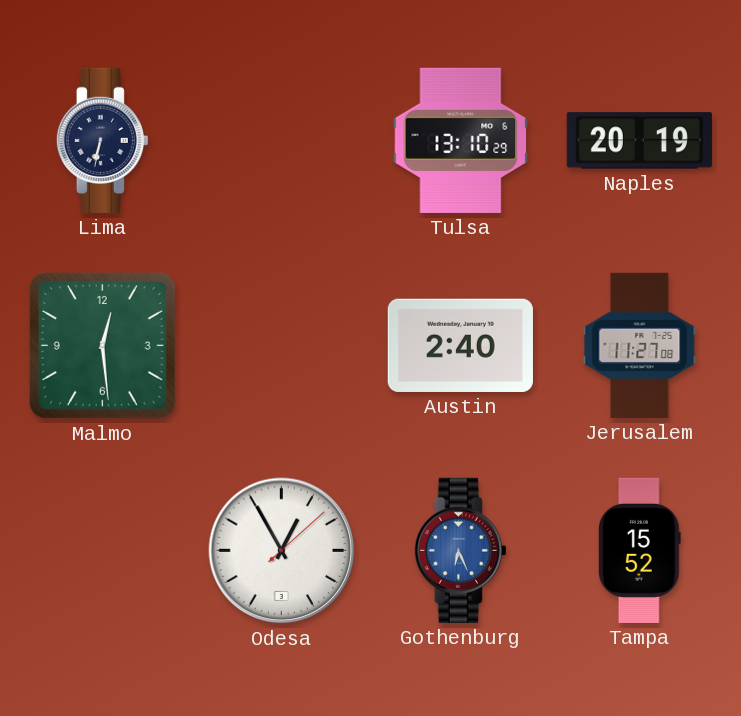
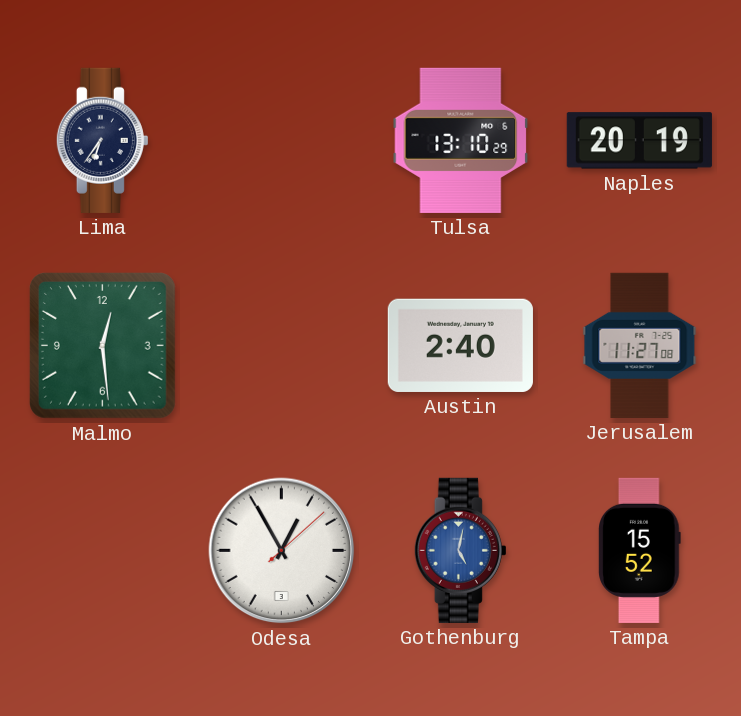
Lima: 6:32 -> 6:36
Gothenburg: 6:26 -> 5:02
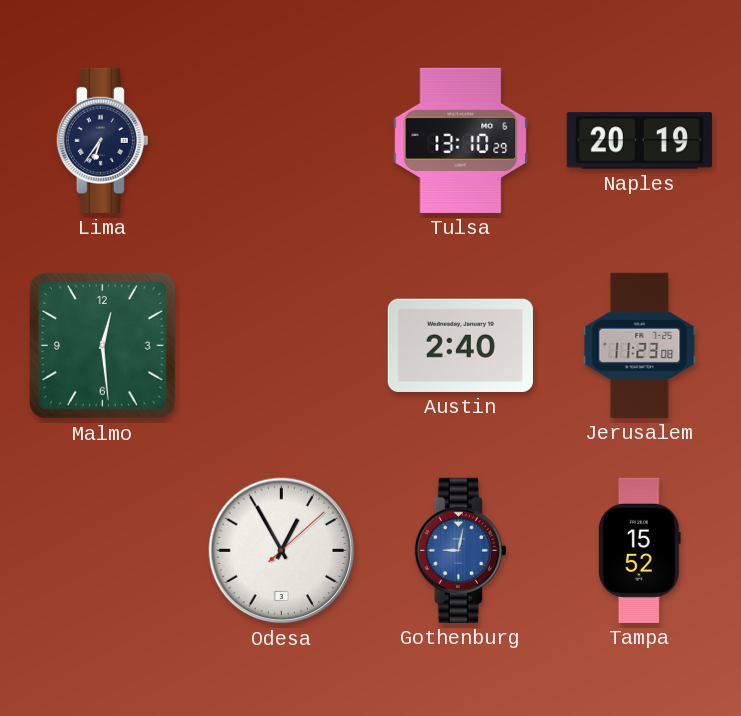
Jerusalem: 11:27 -> 11:23
Gothenburg: 5:02 -> 9:02
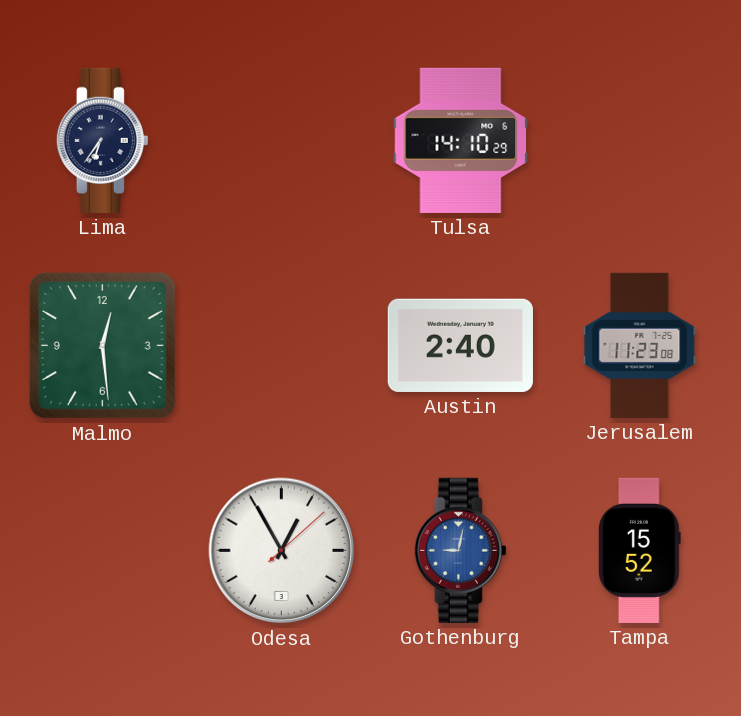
Tulsa: 13:10 -> 14:10
Naples: 20:19 -> none
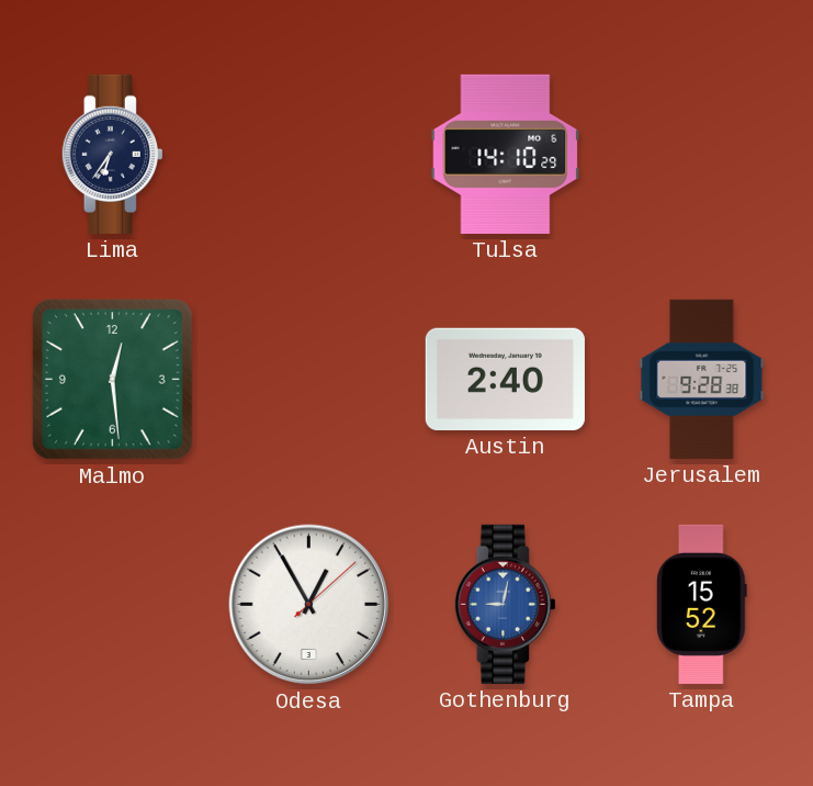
Jerusalem: 11:23 -> 9:28
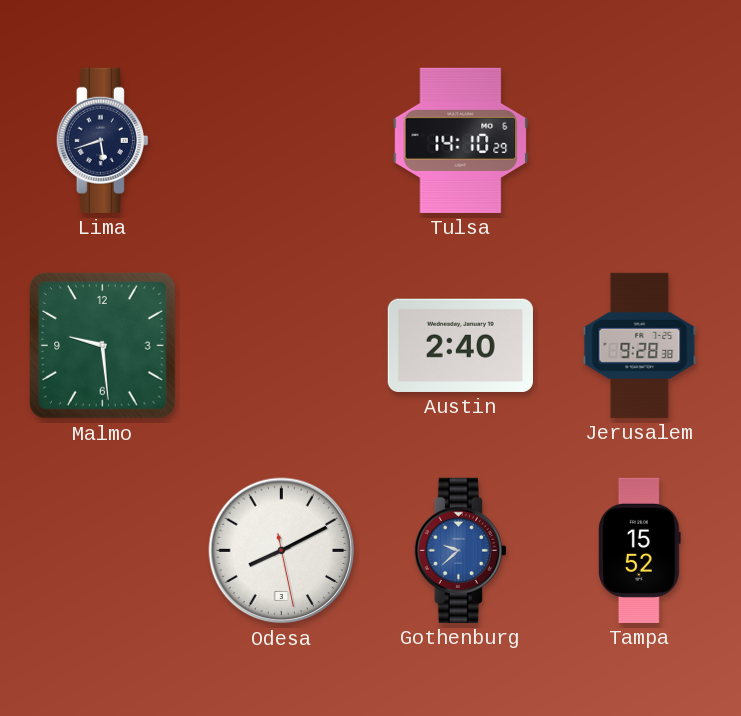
Lima: 6:36 -> 5:42
Malmo: 12:29 -> 9:29
Odesa: 12:55 -> 8:10
Gothenburg: 9:02 -> 9:38
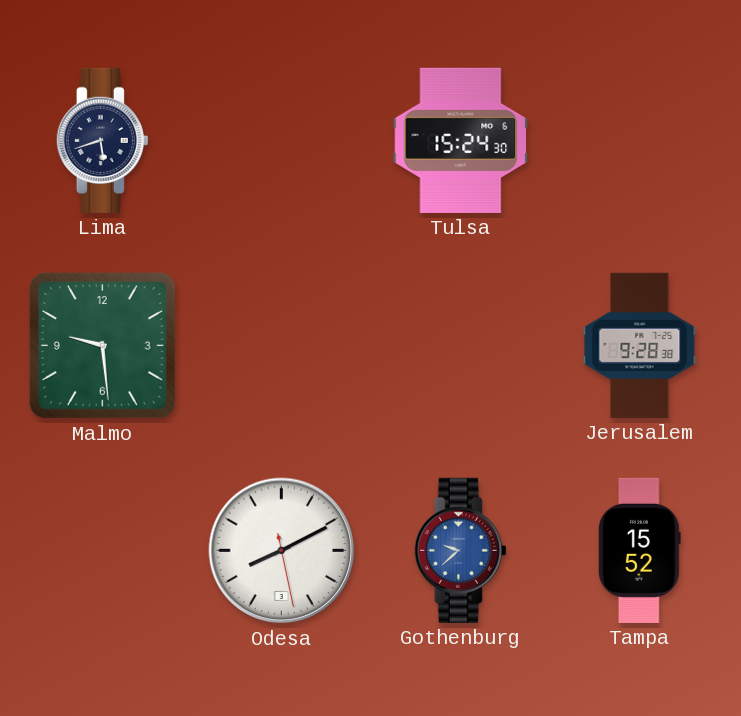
Tulsa: 14:10 -> 15:24
Austin: 2:40 -> none
